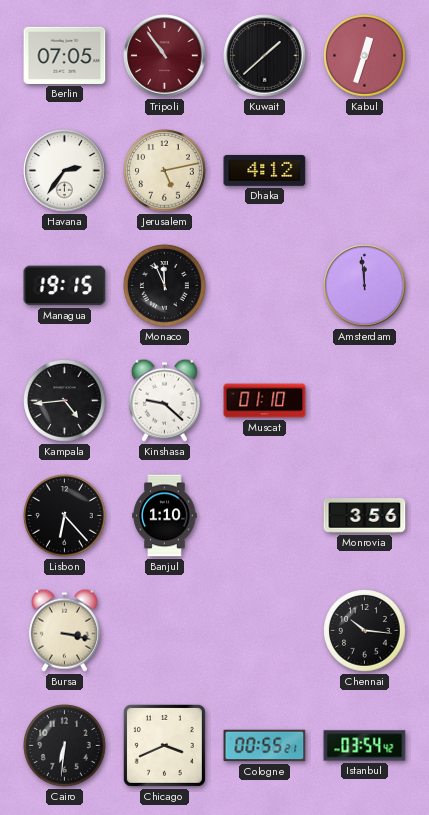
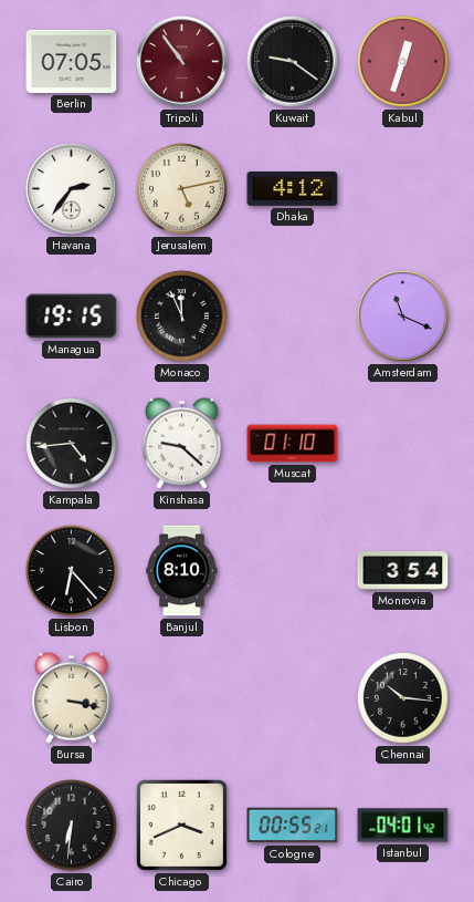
Kuwait: 1:38 -> 9:21
Amsterdam: 11:59 -> 11:19
Banjul: 1:10 -> 8:10
Monrovia: 3:56 -> 3:54
Istanbul: 03:54 -> 04:01
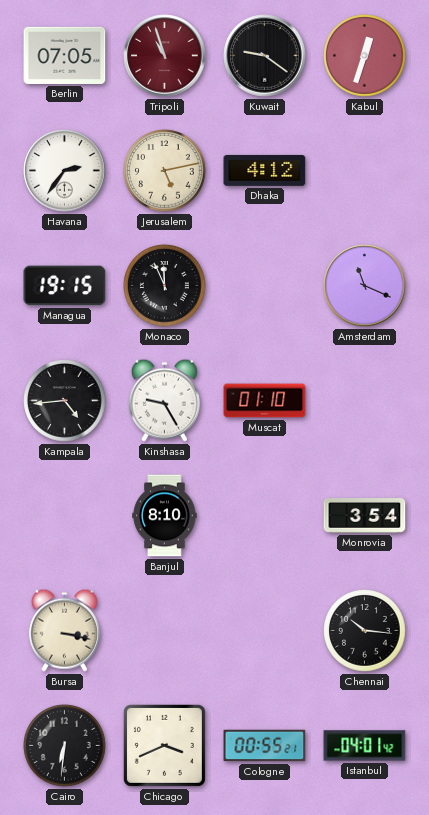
Tripoli: 10:54 -> 10:57
Kinshasa: 9:22 -> 9:25
Lisbon: 6:23 -> none
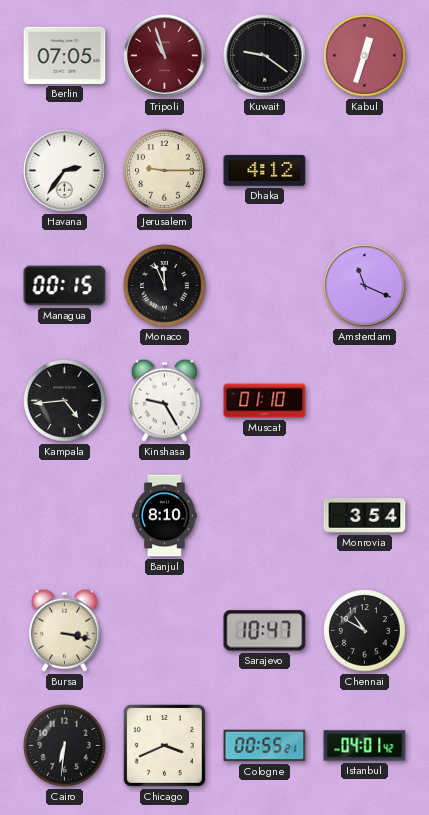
Jerusalem: 5:13 -> 9:15
Managua: 19:15 -> 00:15
Sarajevo: none -> 10:47
Chennai: 10:16 -> 10:50
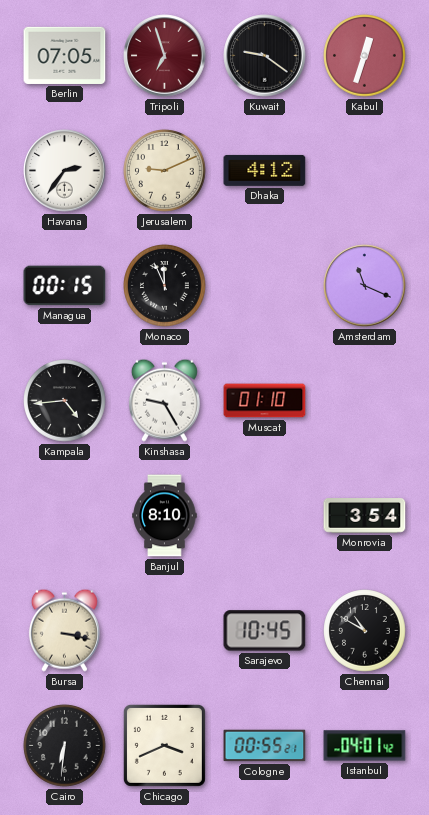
Tripoli: 10:57 -> 6:57
Jerusalem: 9:15 -> 9:11
Sarajevo: 10:47 -> 10:45
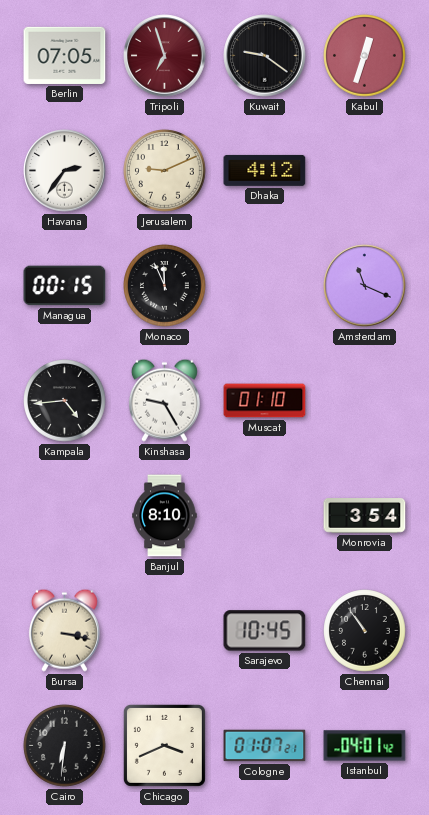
Chennai: 10:50 -> 10:54
Cologne: 00:55 -> 01:07
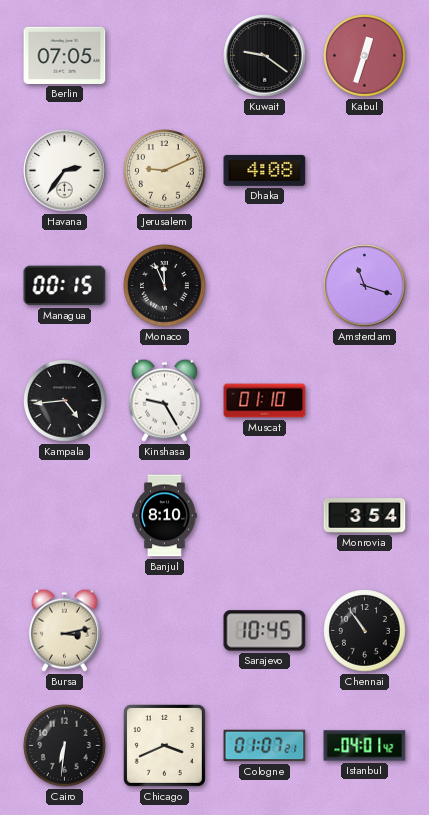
Tripoli: 6:57 -> none
Dhaka: 4:12 -> 4:08
Amsterdam: 11:19 -> 11:18
Bursa: 3:17 -> 3:13
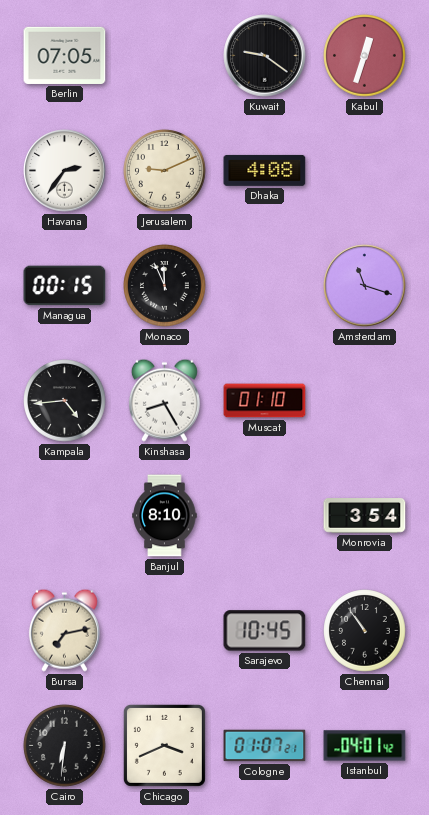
Kinshasa: 9:25 -> 8:25
Bursa: 3:13 -> 7:13
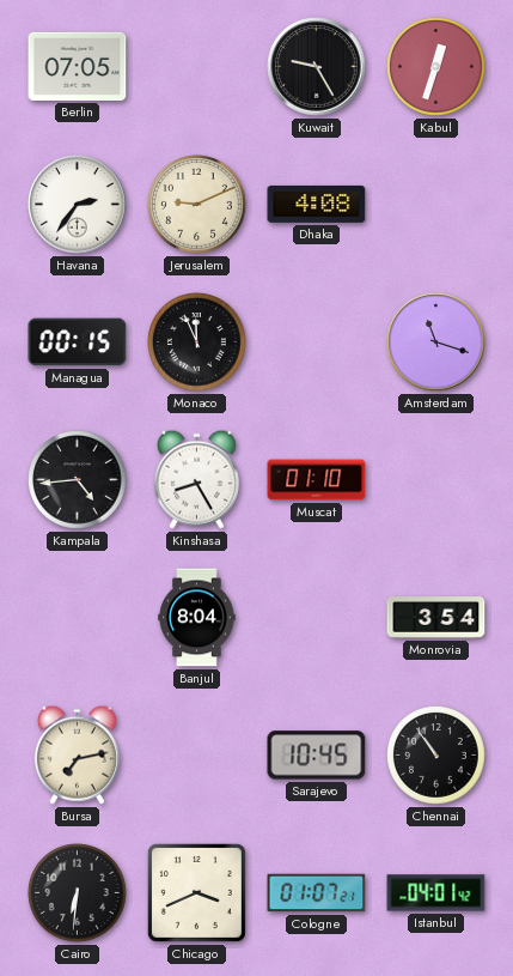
Kuwait: 9:21 -> 9:25
Banjul: 8:10 -> 8:04
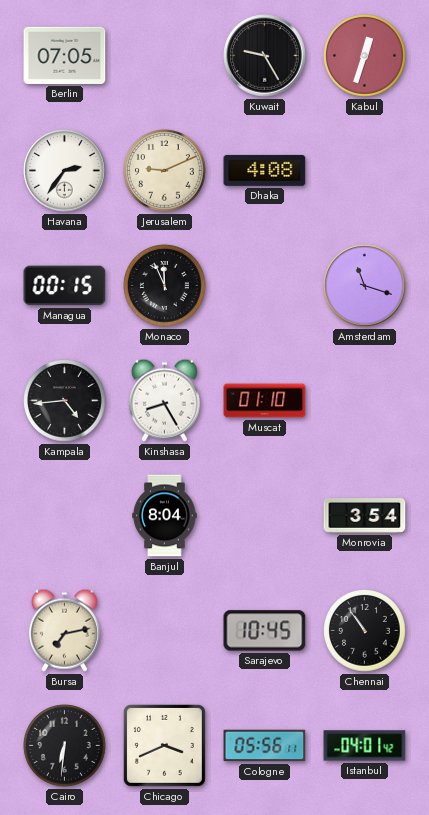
Cologne: 01:07 -> 05:56
